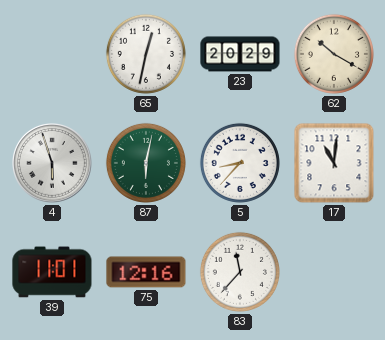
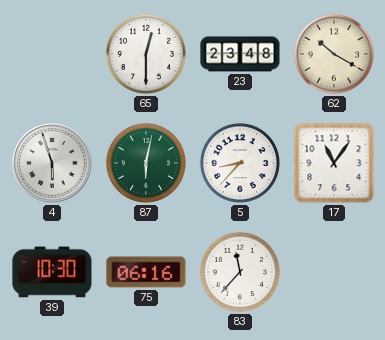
65: 12:32 -> 12:30
23: 20:29 -> 23:48
17: 11:01 -> 11:06
39: 11:01 -> 10:30
75: 12:16 -> 06:16
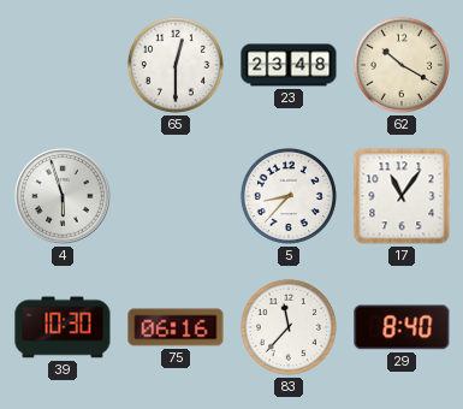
87: 6:02 -> none
29: none -> 8:40
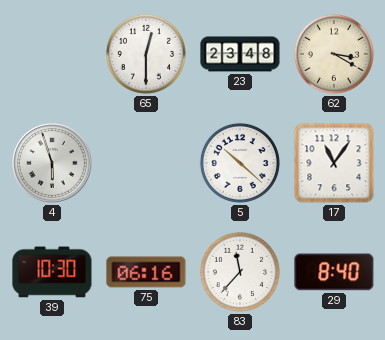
62: 10:20 -> 3:20
5: 8:37 -> 10:22
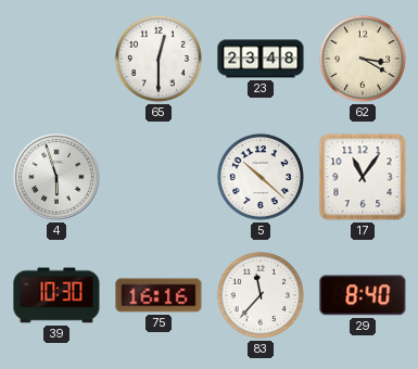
75: 06:16 -> 16:16
